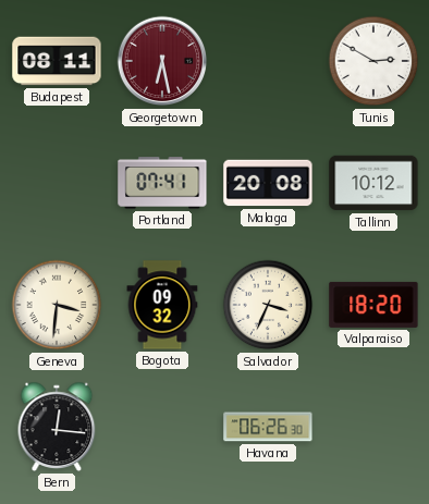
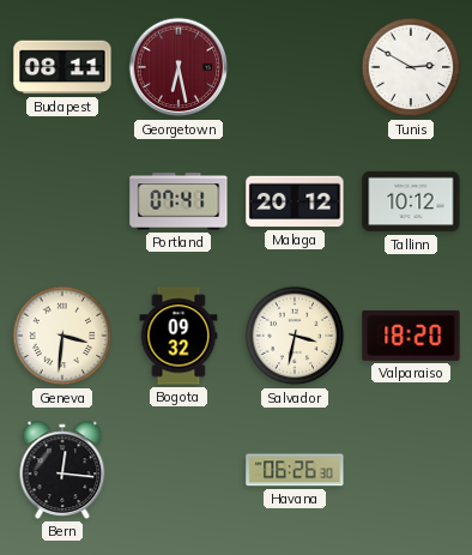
Malaga: 20:08 -> 20:12
Salvador: 3:34 -> 3:32
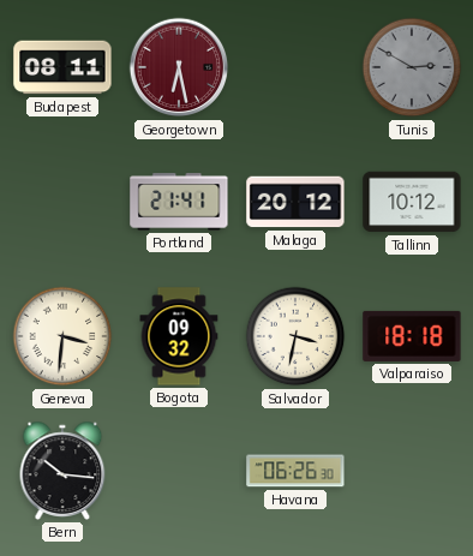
Tunis dial: white -> grey
Portland: 07:41 -> 21:41
Valparaiso: 18:20 -> 18:18
Bern: 12:16 -> 10:16
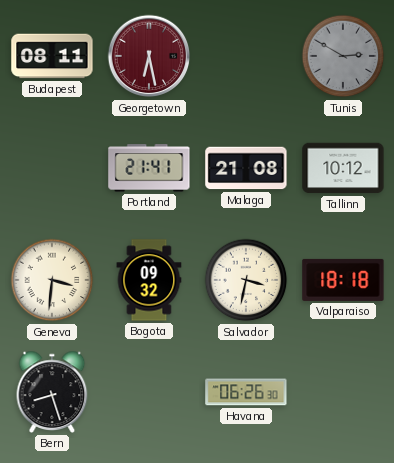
Malaga: 20:12 -> 21:08
Bern: 10:16 -> 8:27
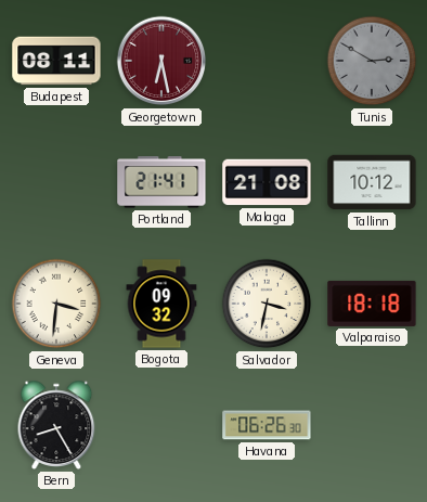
Bern: 8:27 -> 8:25
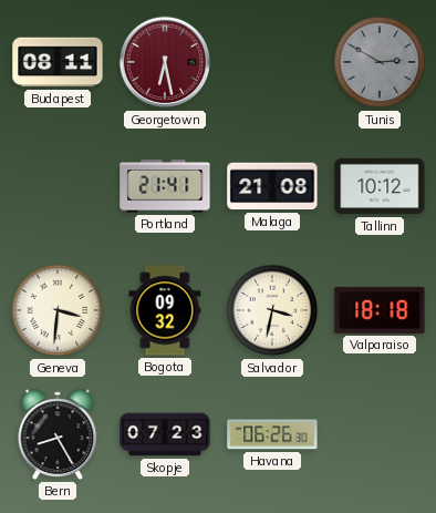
Skopje: none -> 07:23
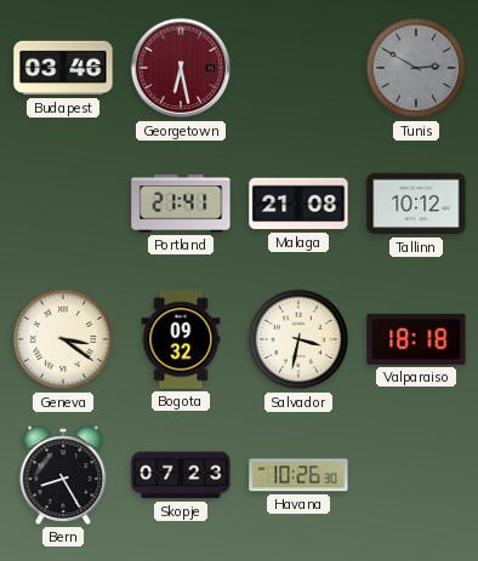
Budapest: 08:11 -> 03:46
Geneva: 3:31 -> 3:21
Havana: 06:26 -> 10:26
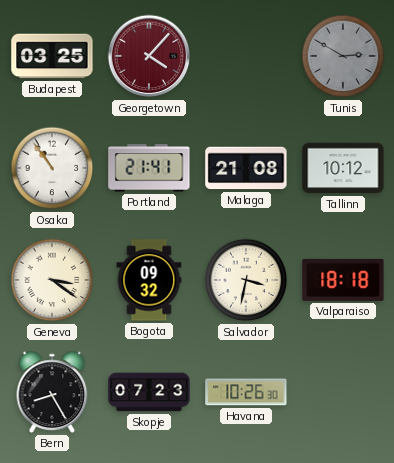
Budapest: 03:46 -> 03:25
Georgetown: 6:28 -> 4:07
Osaka: none -> 10:54
